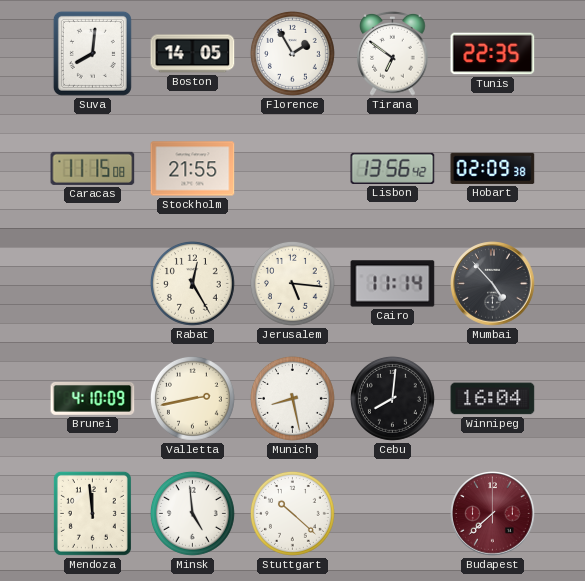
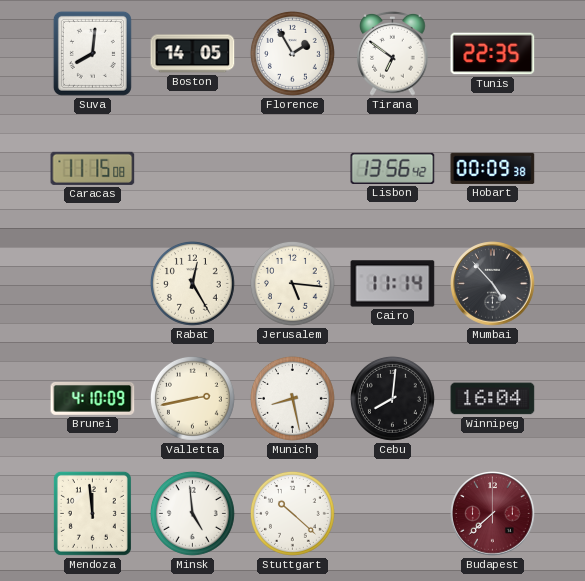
Stockholm: 21:55 -> none
Hobart: 02:09 -> 00:09
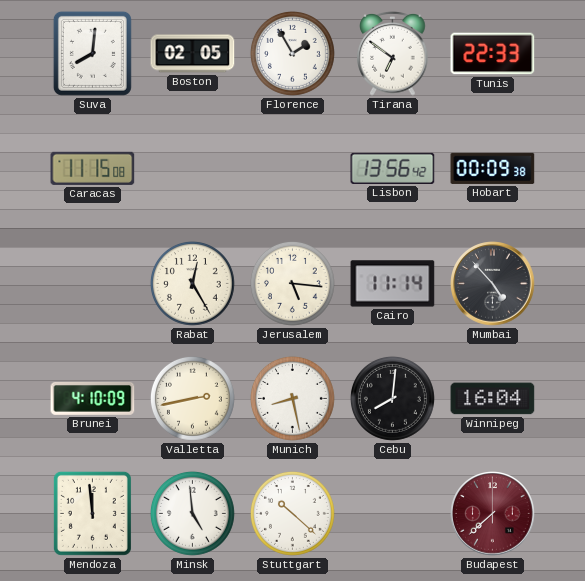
Boston: 14:05 -> 02:05
Tunis: 22:35 -> 22:33
